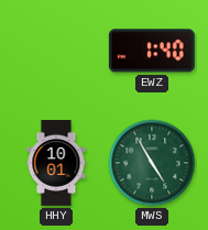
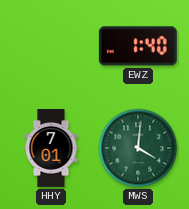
HHY: 10:01 -> 7:01
MWS: 4:55 -> 4:01
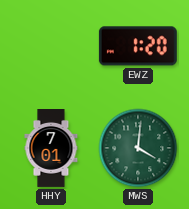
EWZ: 1:40 -> 1:20
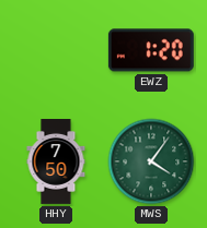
HHY: 7:01 -> 7:50
MWS: 4:01 -> 4:06
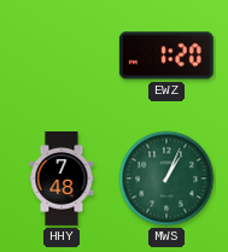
HHY: 7:50 -> 7:48
MWS: 4:06 -> 1:04
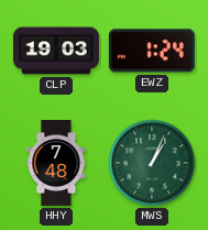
CLP: none -> 19:03
EWZ: 1:20 -> 1:24
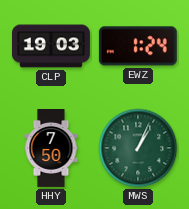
HHY: 7:48 -> 7:50
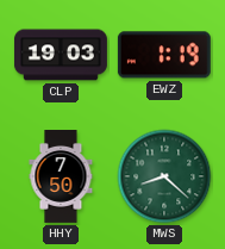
EWZ: 1:24 -> 1:19
MWS: 1:04 -> 8:22
